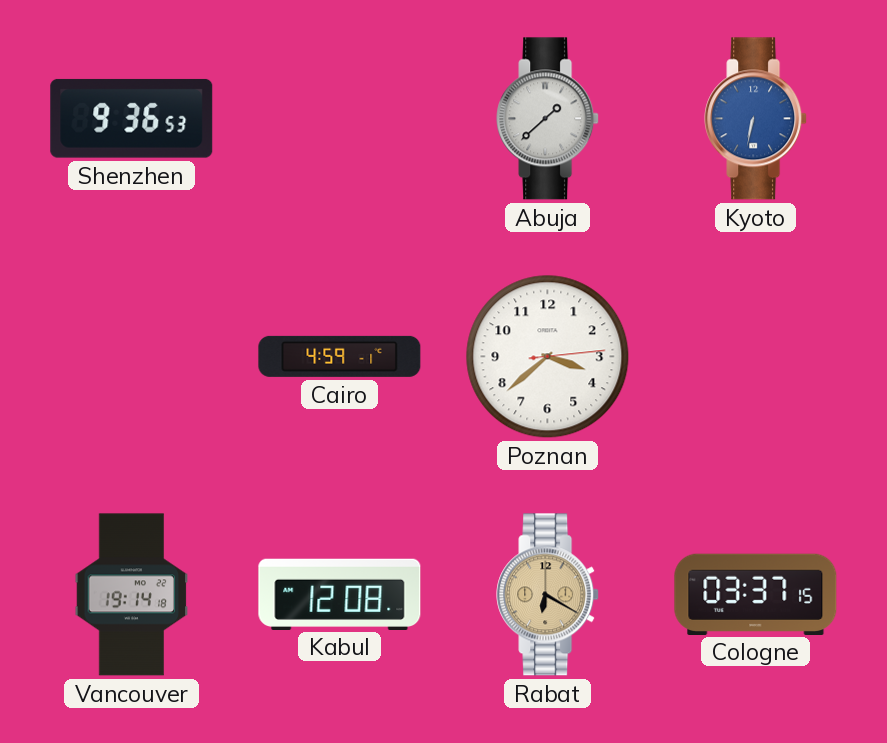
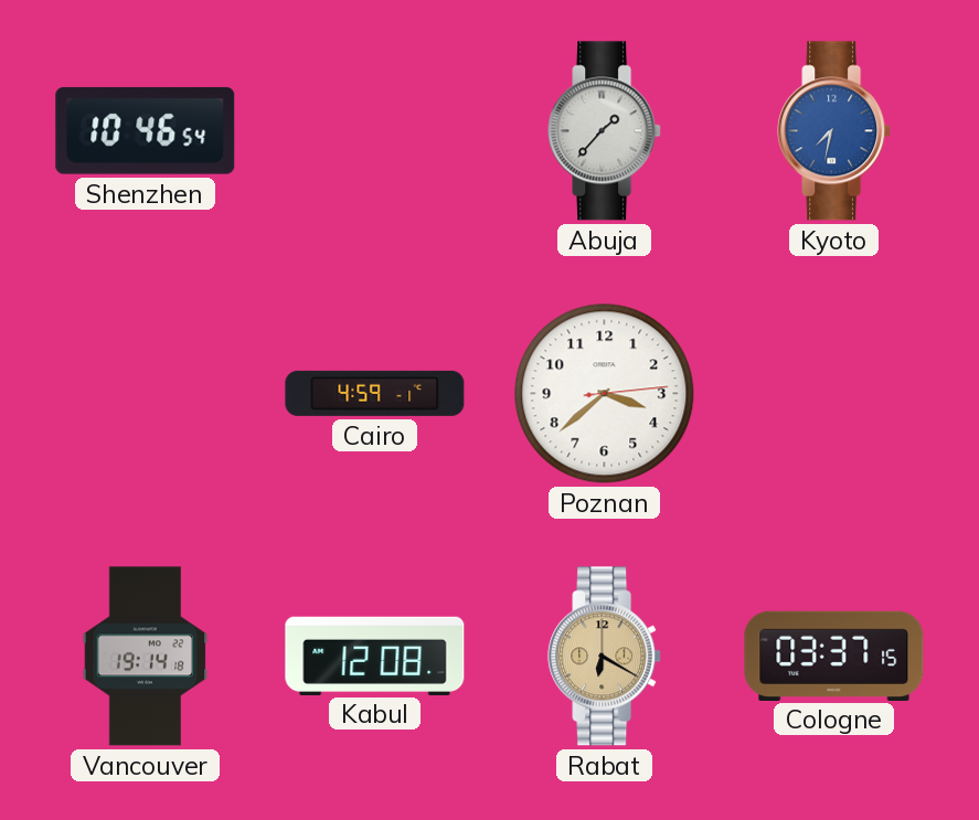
Shenzhen: 9:36 -> 10:46
Abuja: 1:38 -> 1:37
Kyoto: 6:32 -> 7:32
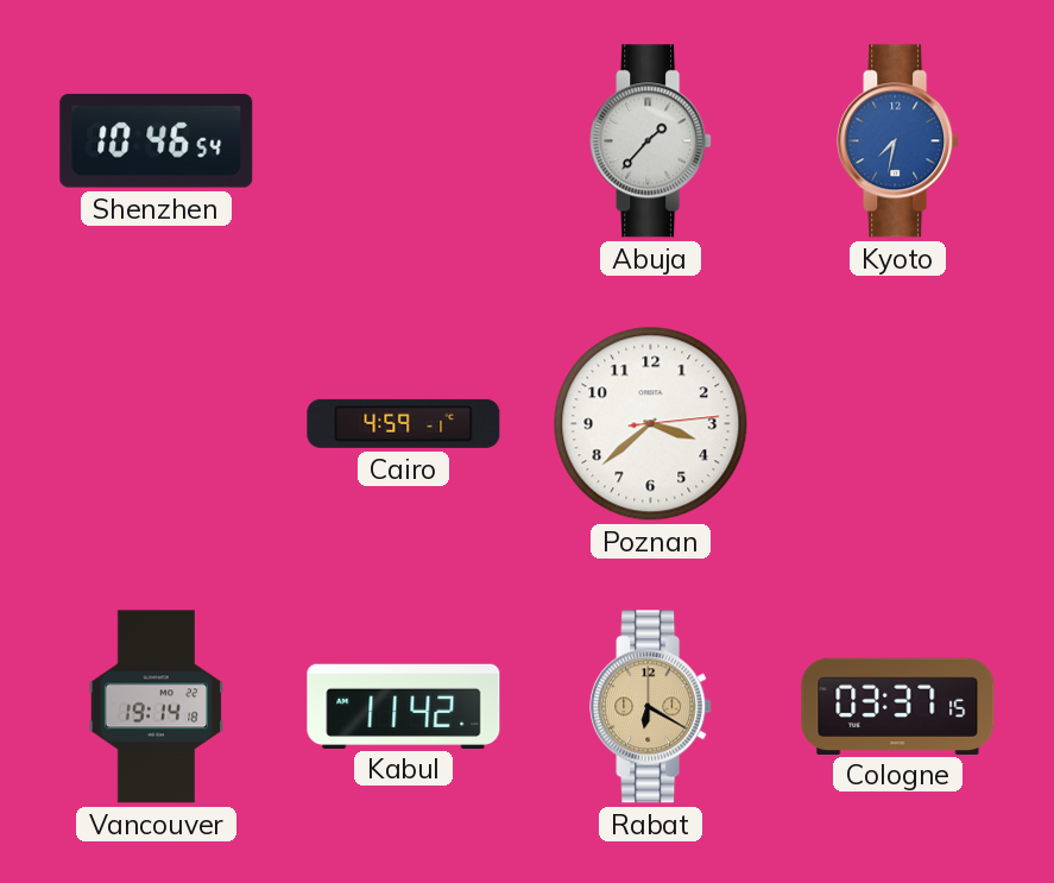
Kabul: 12:08 -> 11:42
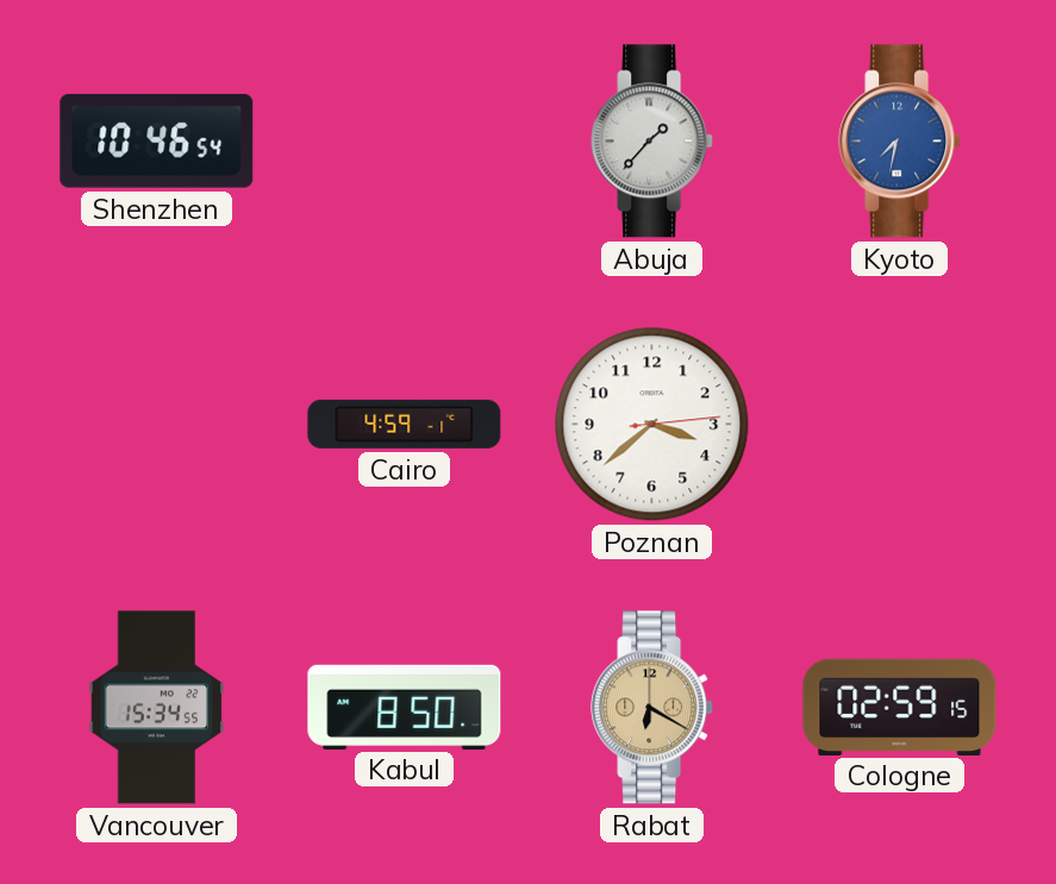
Vancouver: 19:14 -> 15:34
Kabul: 11:42 -> 8:50
Cologne: 03:37 -> 02:59
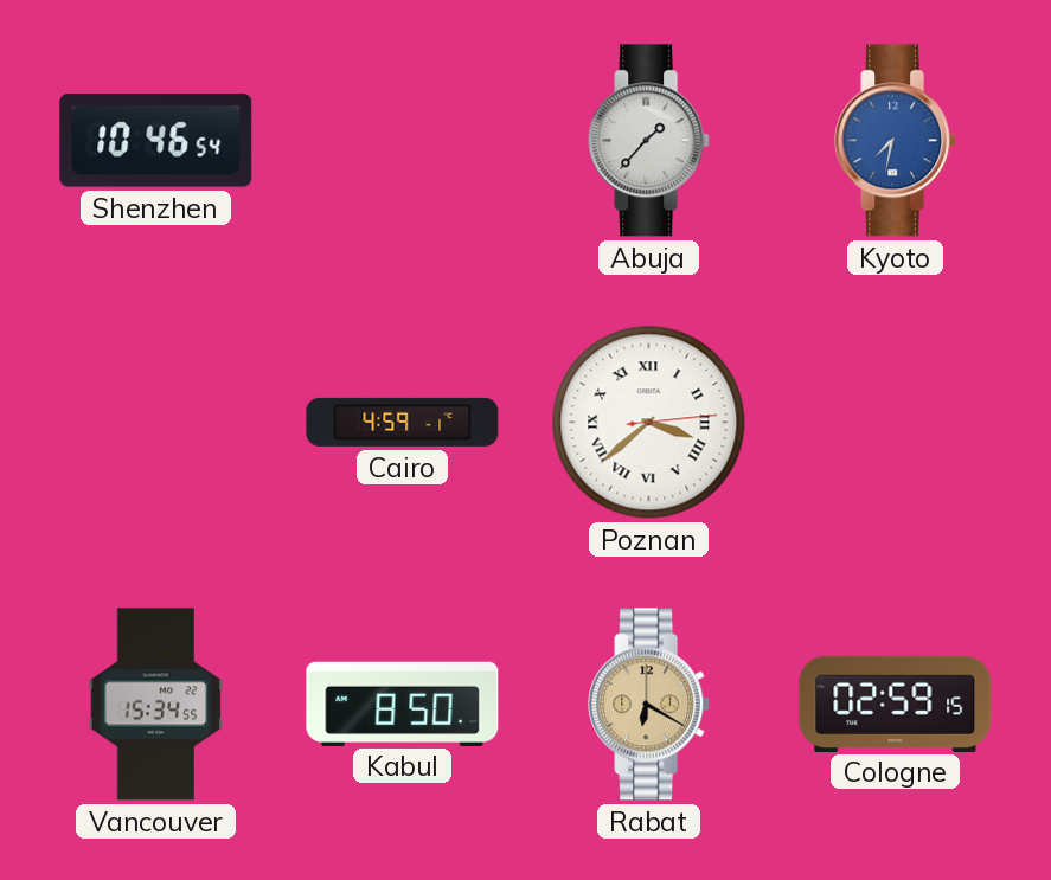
Poznan numerals: Arabic -> Roman
